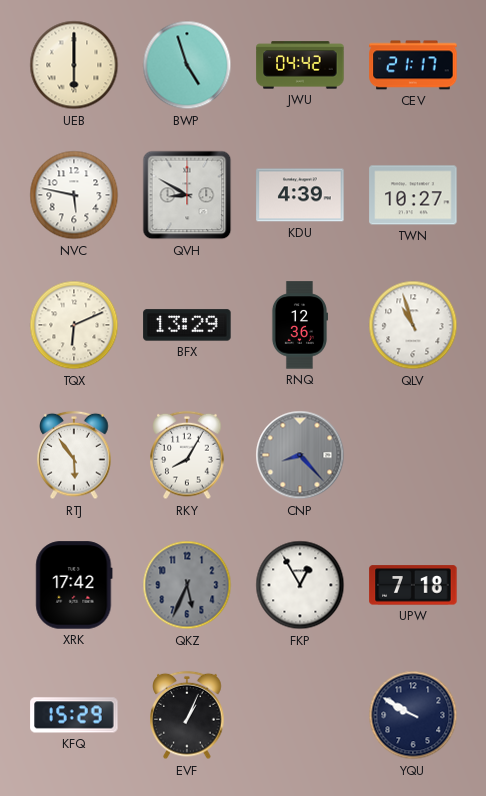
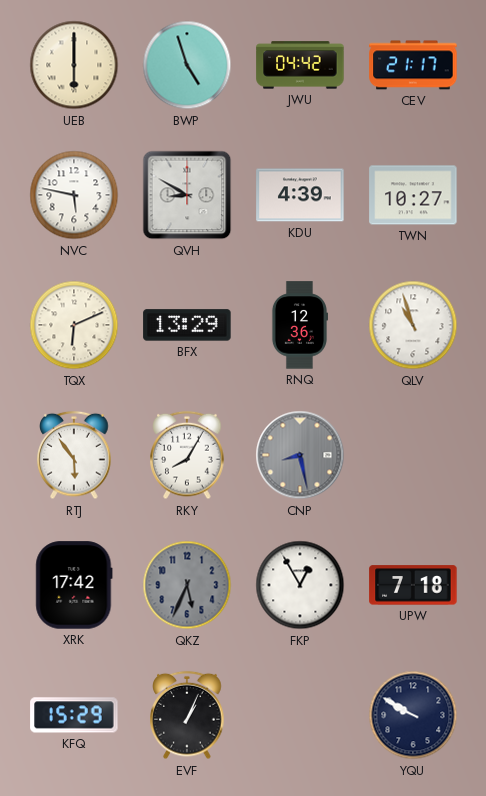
CNP: 8:23 -> 8:28
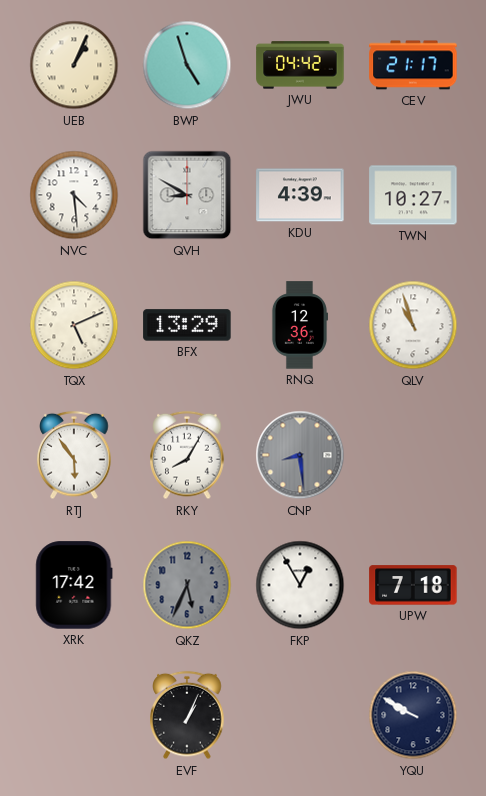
UEB: 6:00 -> 1:04
NVC: 5:47 -> 4:29
TQX: 6:11 -> 5:11
CNP: 8:28 -> 8:29
KFQ: 15:29 -> none
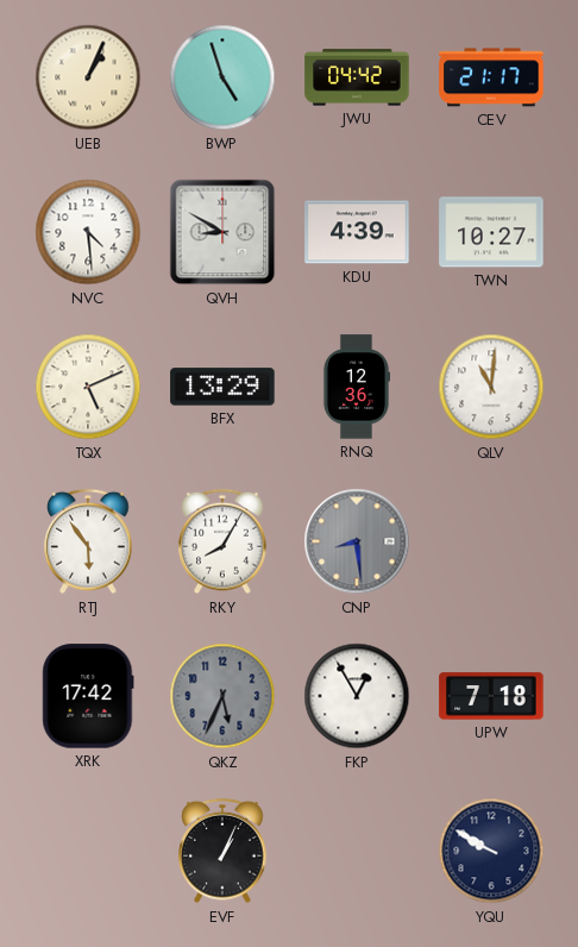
QLV: 10:57 -> 11:01
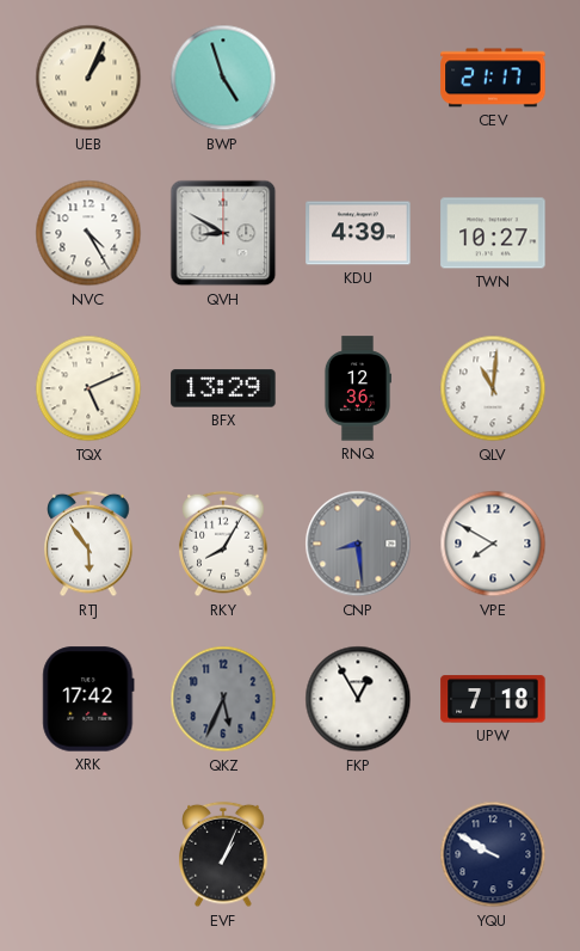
JWU: 04:42 -> none
NVC: 4:29 -> 4:25
VPE: none -> 7:50
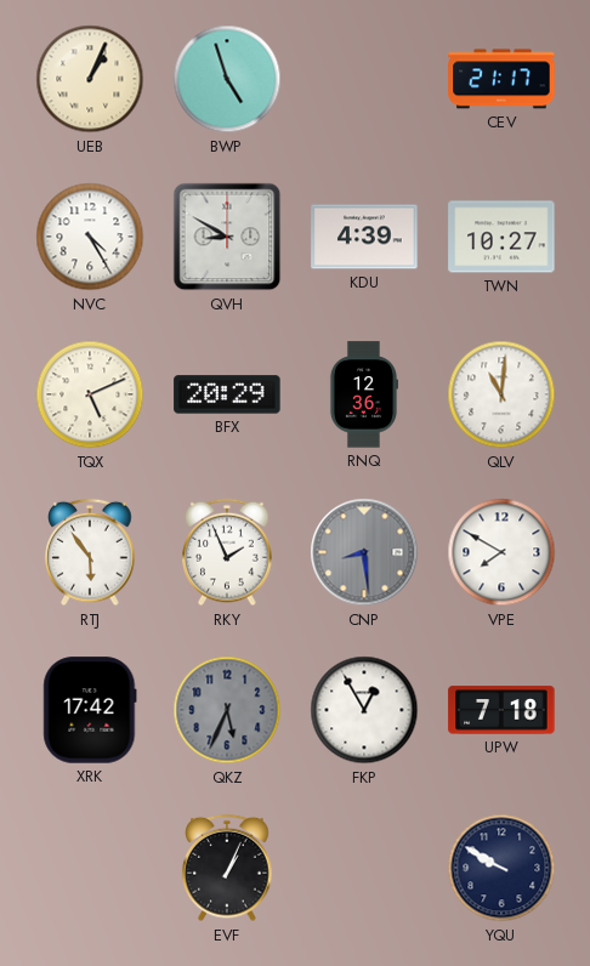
BFX: 13:29 -> 20:29
RKY: 8:05 -> 1:56
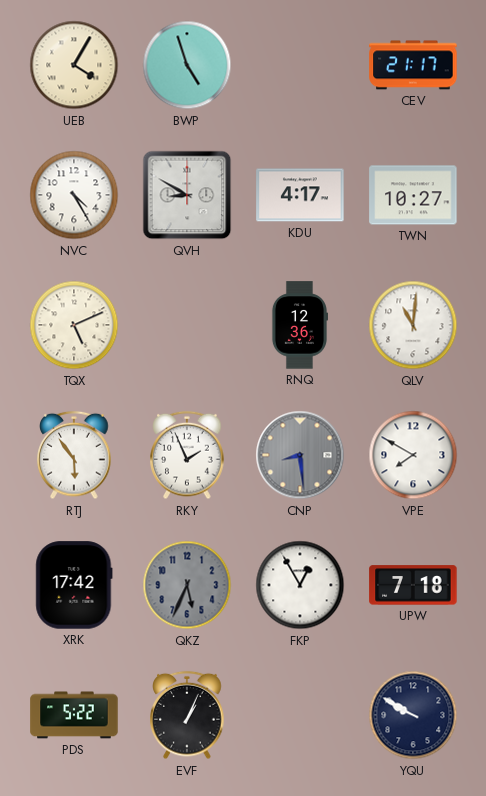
UEB: 1:04 -> 4:05
KDU: 4:39 -> 4:17
BFX: 20:29 -> none
PDS: none -> 5:22
